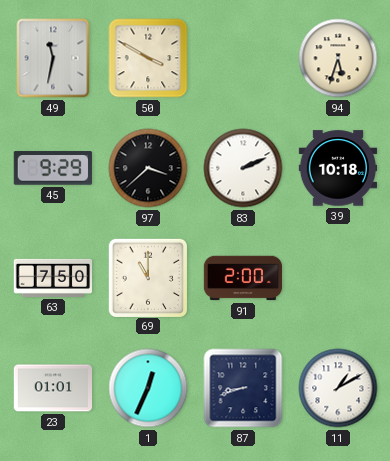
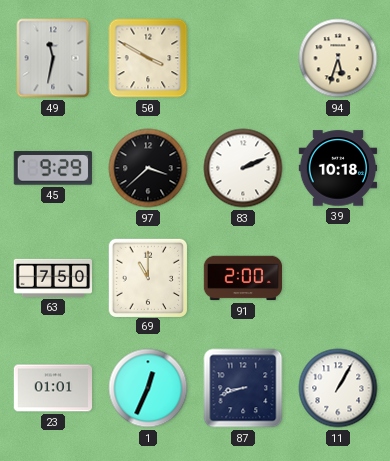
11: 1:10 -> 1:05
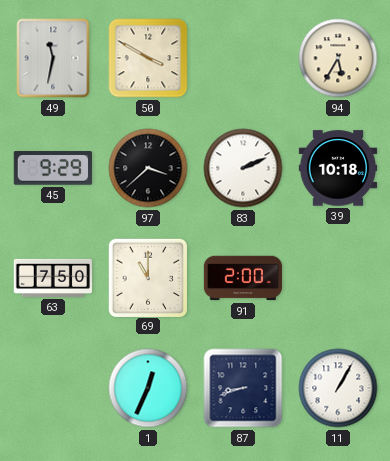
94: 5:33 -> 5:35
23: 01:01 -> none
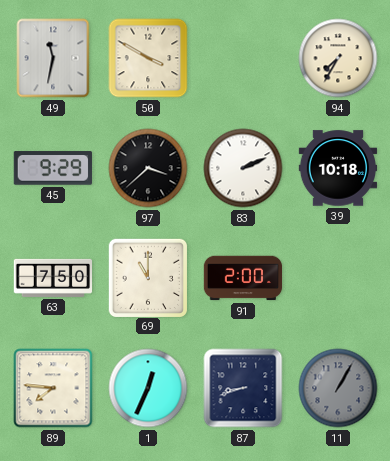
94: 5:35 -> 7:35
89: none -> 7:46
11 dial: white -> grey
